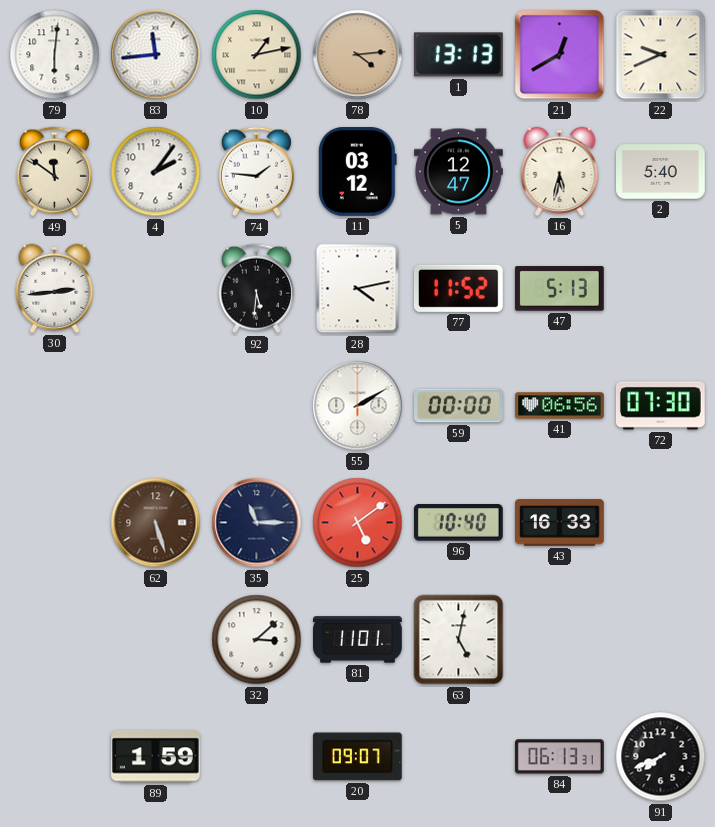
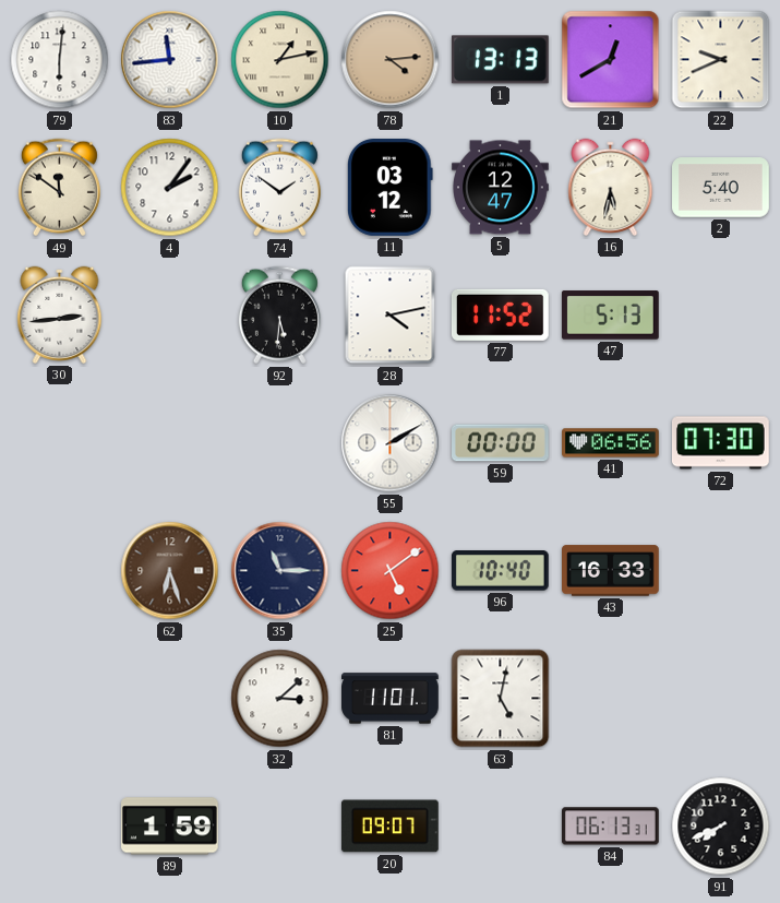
74: 1:46 -> 1:51
62: 5:27 -> 6:27
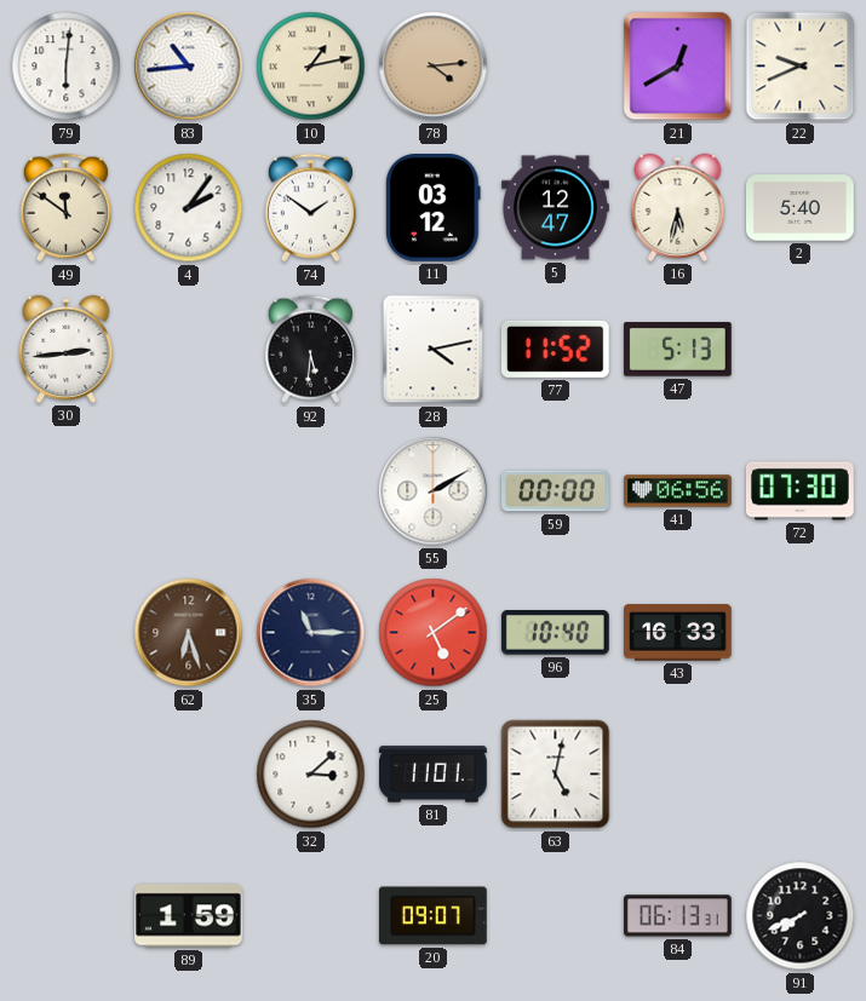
83: 11:44 -> 10:44
1: 13:13 -> none
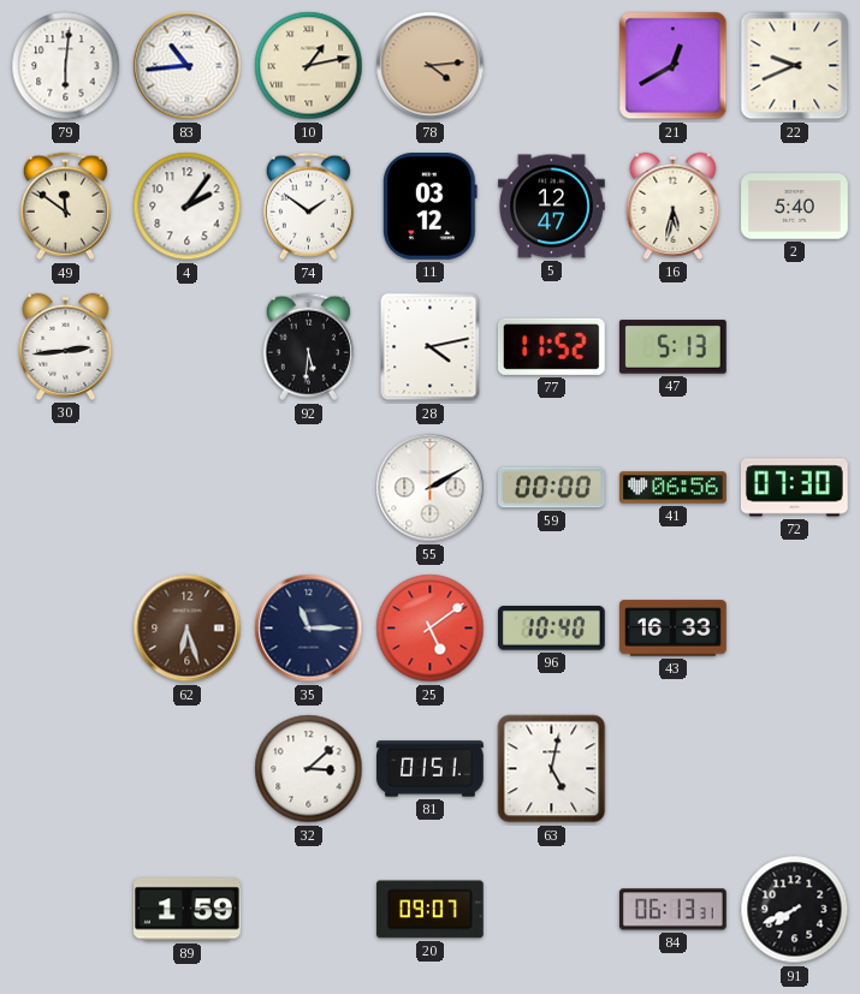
81: 11:01 -> 01:51
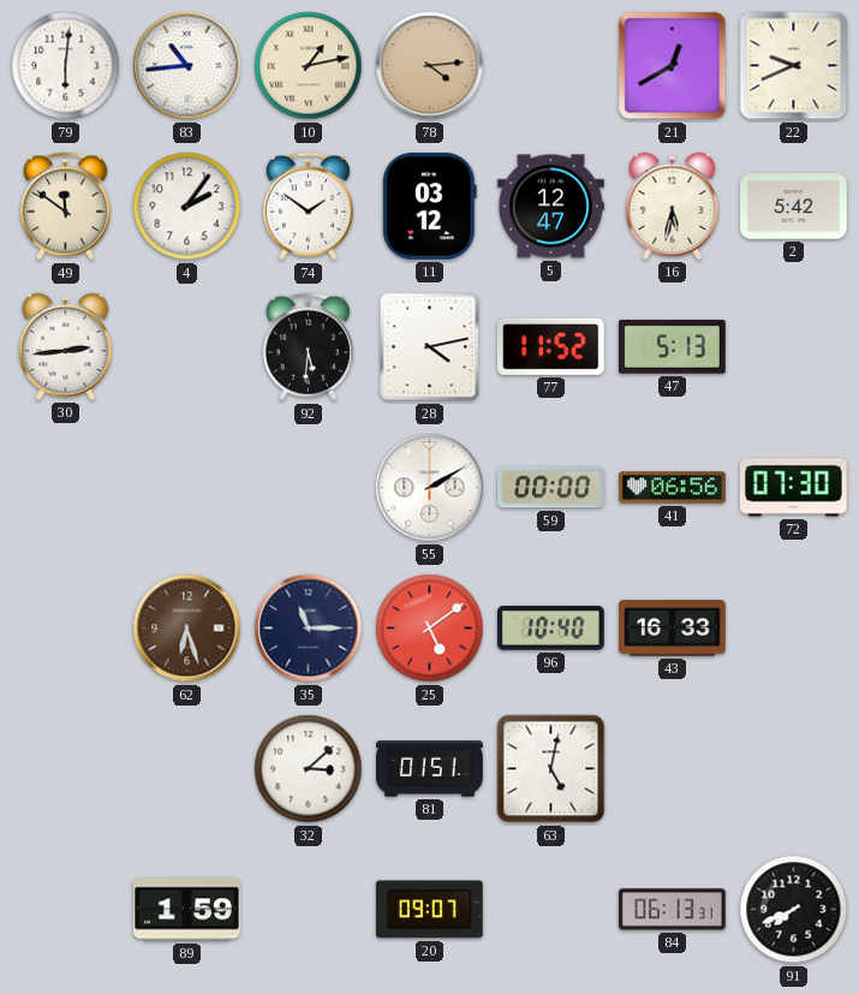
2: 5:40 -> 5:42
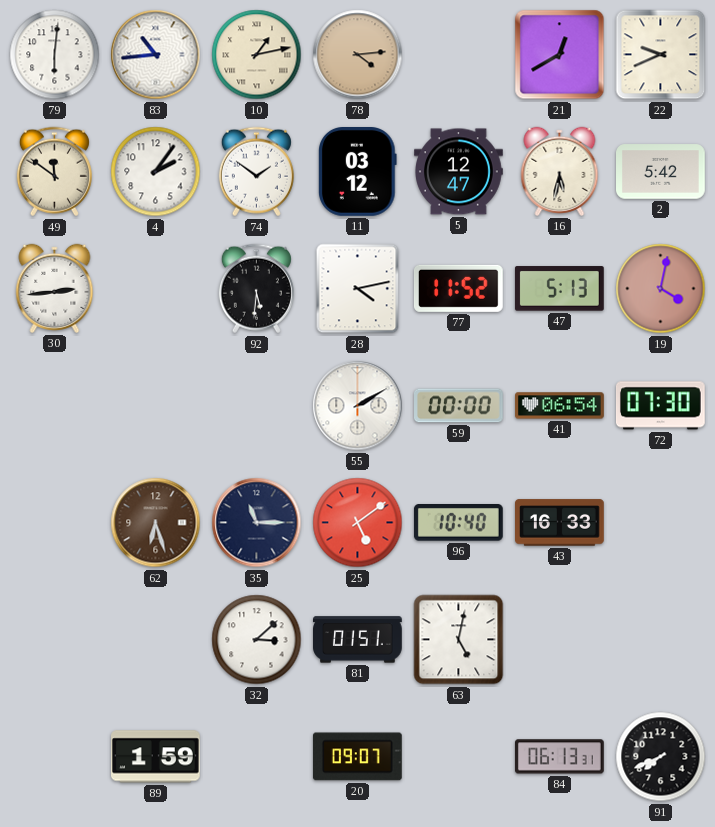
19: none -> 4:02
41: 06:56 -> 06:54
